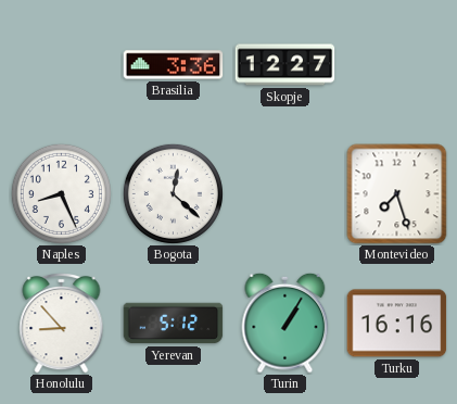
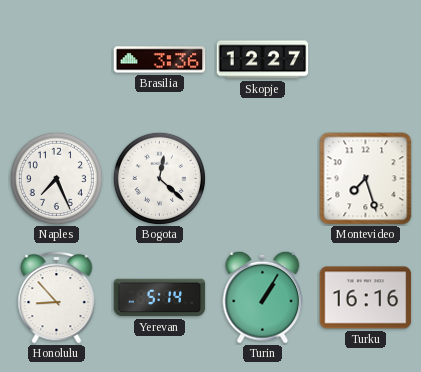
Naples: 8:26 -> 7:26
Yerevan: 5:12 -> 5:14
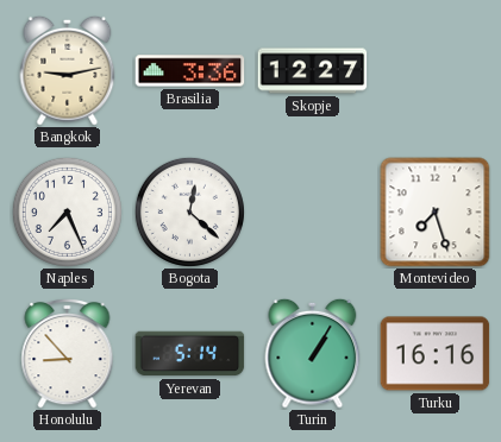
Bangkok: none -> 9:13
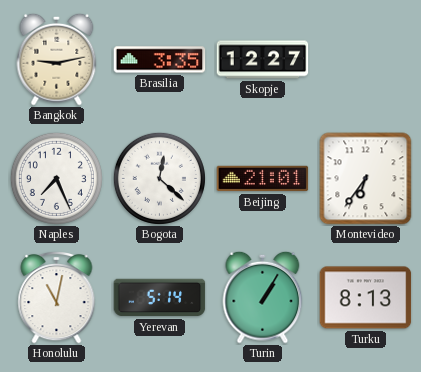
Brasilia: 3:36 -> 3:35
Beijing: none -> 21:01
Montevideo: 7:27 -> 6:36
Honolulu: 8:53 -> 11:02
Turku: 16:16 -> 8:13
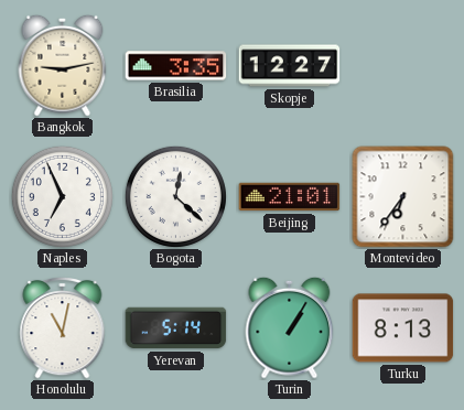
Naples: 7:26 -> 6:56
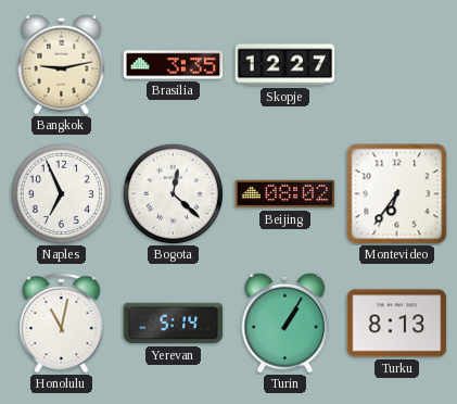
Beijing: 21:01 -> 08:02
